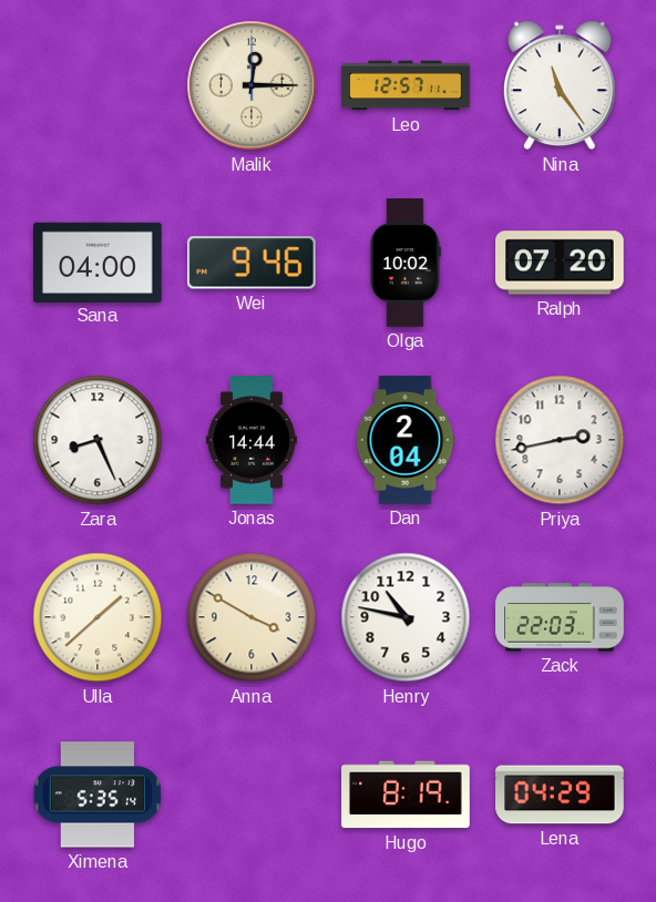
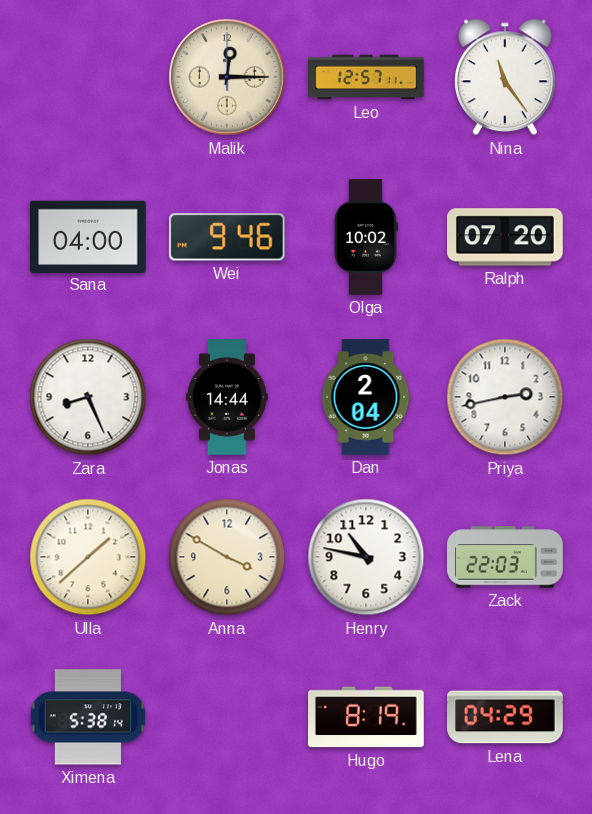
Ximena: 5:35 -> 5:38
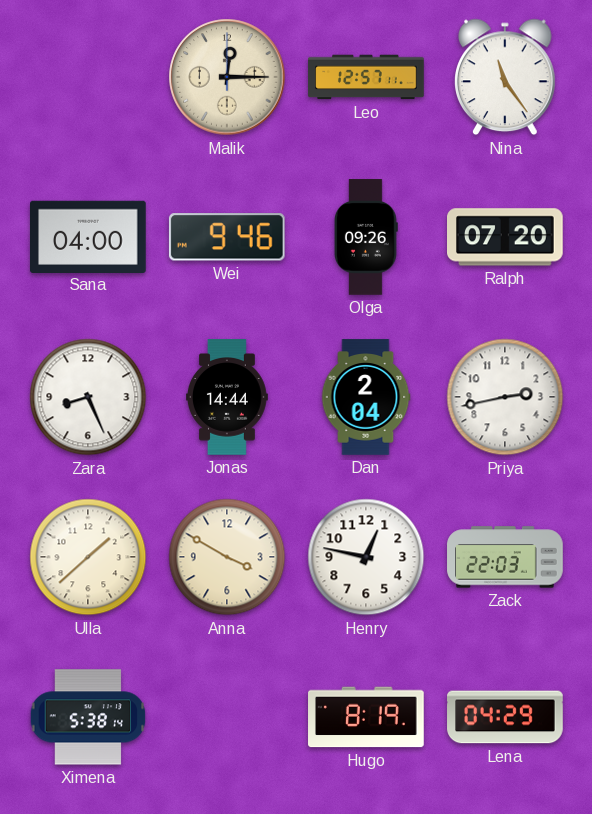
Olga: 10:02 -> 09:26
Henry: 10:47 -> 12:47
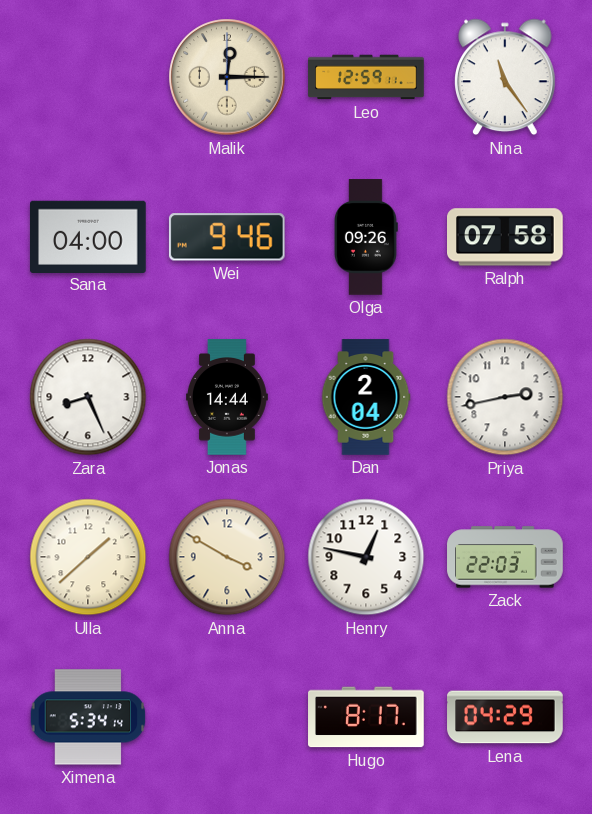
Leo: 12:57 -> 12:59
Ralph: 07:20 -> 07:58
Ximena: 5:38 -> 5:34
Hugo: 8:19 -> 8:17
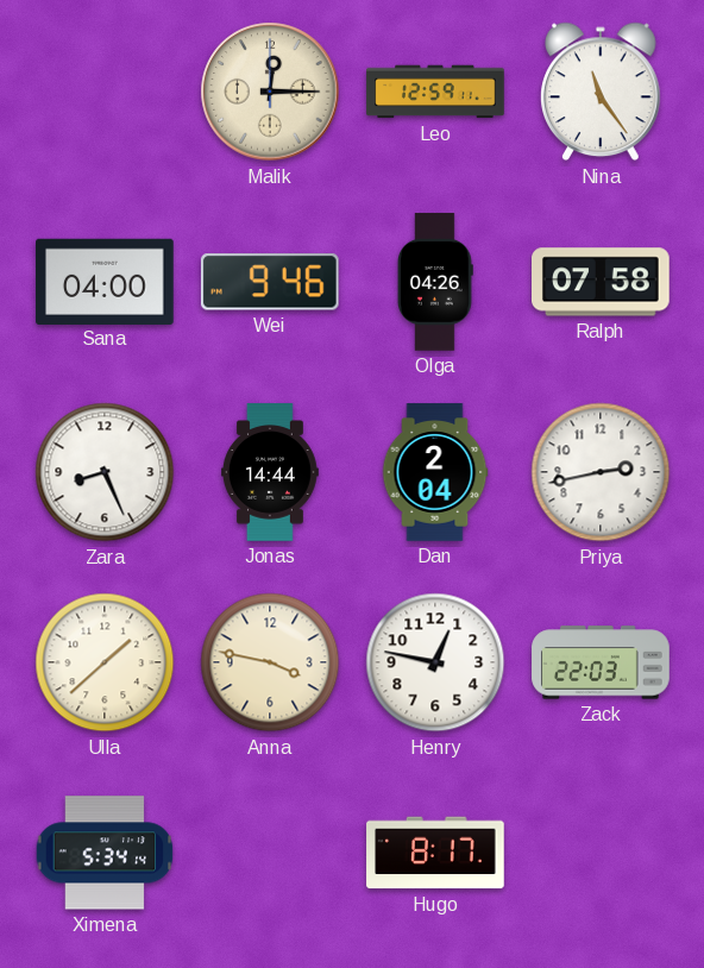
Olga: 09:26 -> 04:26
Anna: 3:50 -> 3:47
Lena: 04:29 -> none
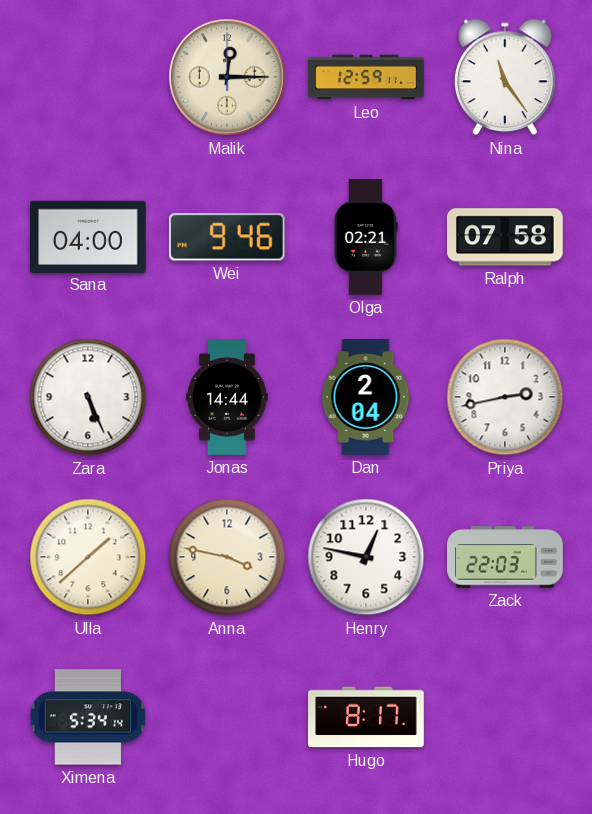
Olga: 04:26 -> 02:21
Zara: 8:26 -> 5:26
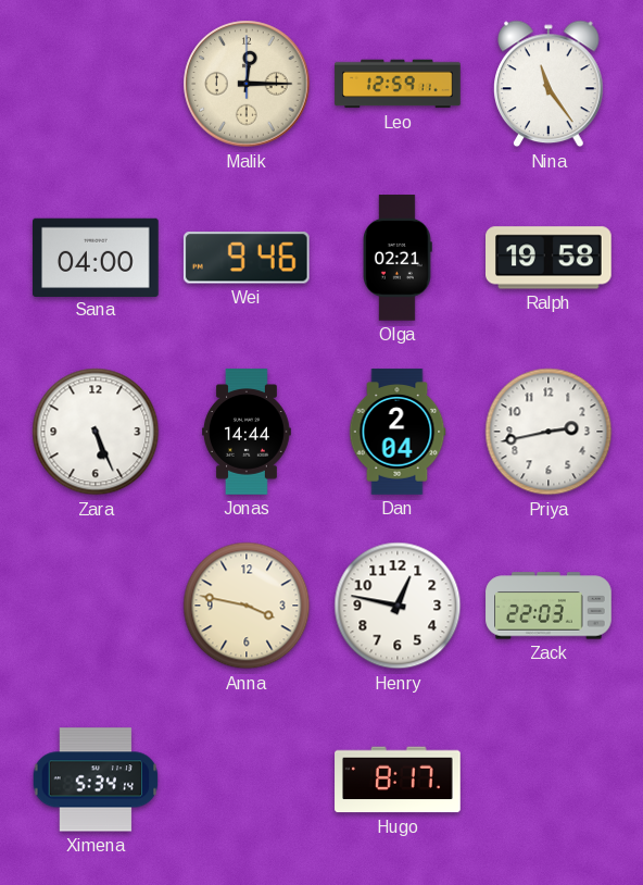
Ralph: 07:58 -> 19:58
Ulla: 1:38 -> none
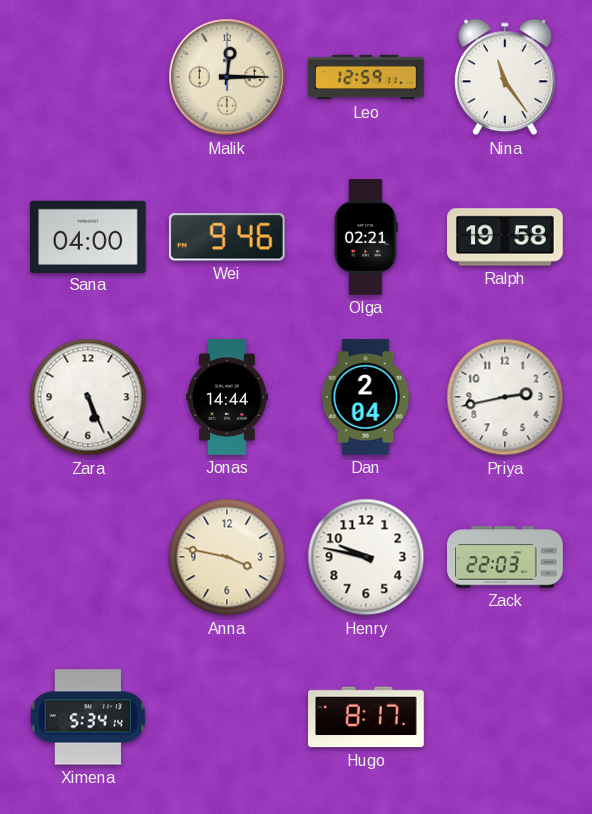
Henry: 12:47 -> 9:47
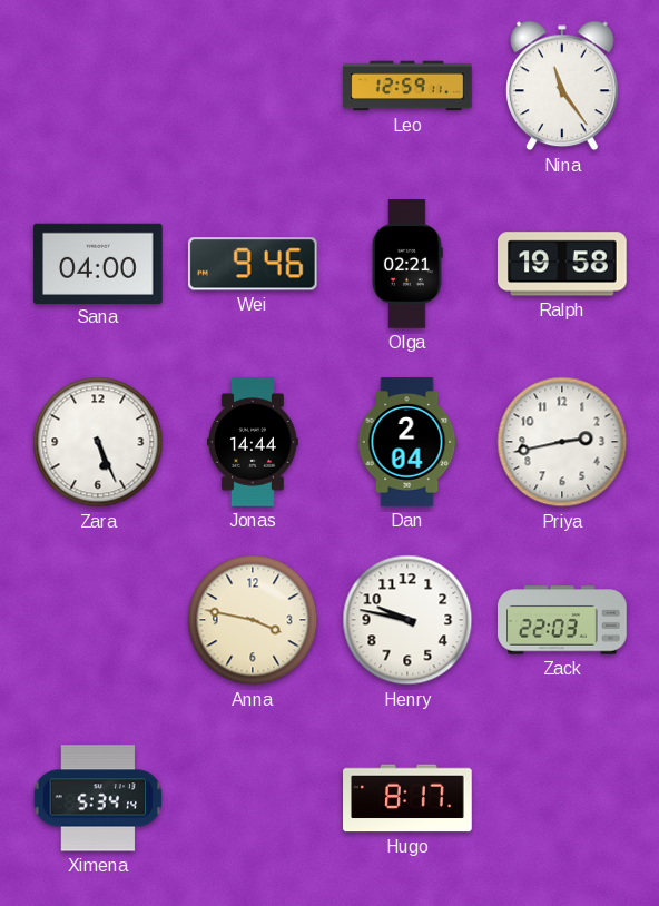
Malik: 12:15 -> none
